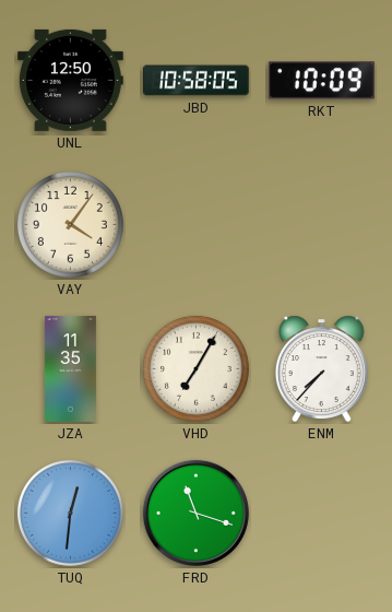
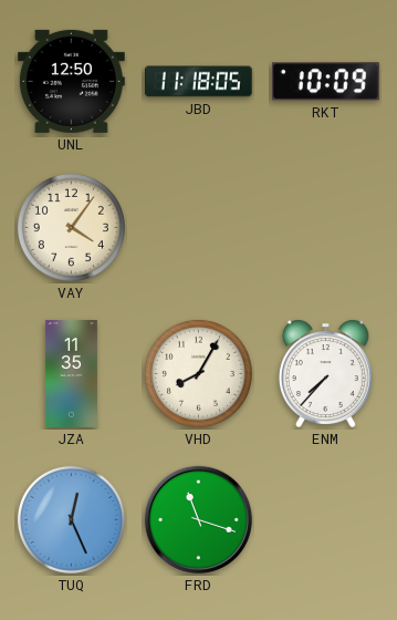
JBD: 10:58 -> 11:18
VHD: 7:05 -> 8:05
TUQ: 12:31 -> 12:26
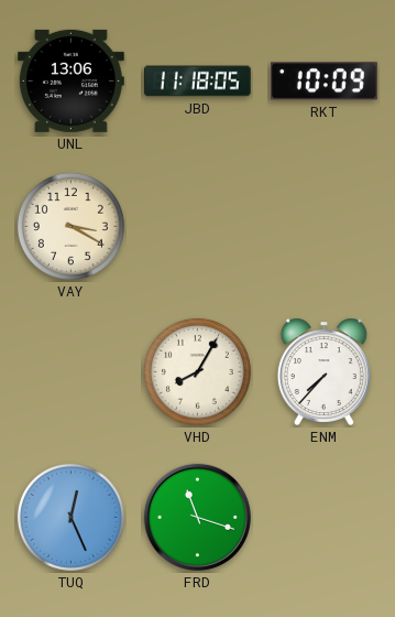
UNL: 12:50 -> 13:06
VAY: 4:06 -> 3:20
JZA: 11:35 -> none
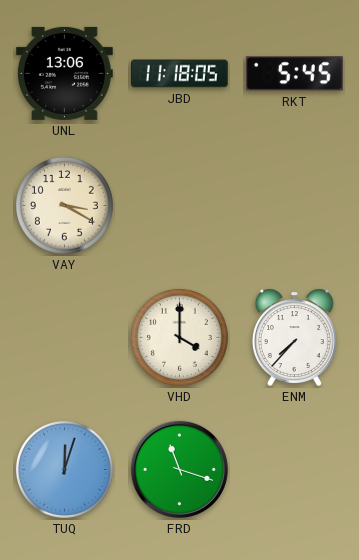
RKT: 10:09 -> 5:45
VHD: 8:05 -> 4:00
TUQ: 12:26 -> 12:03
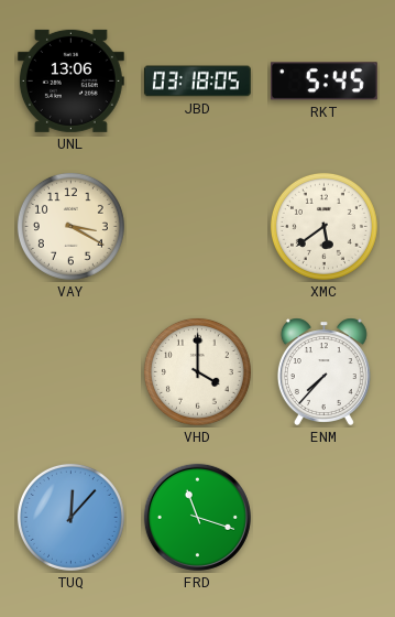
JBD: 11:18 -> 03:18
XMC: none -> 5:39
TUQ: 12:03 -> 12:07
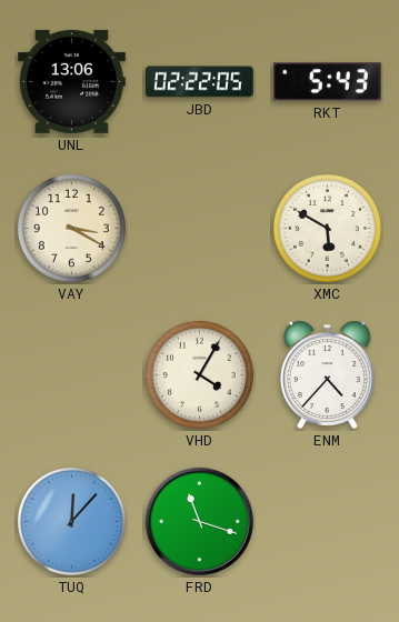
JBD: 03:18 -> 02:22
RKT: 5:45 -> 5:43
XMC: 5:39 -> 5:50
VHD: 4:00 -> 4:05
ENM: 7:37 -> 4:37
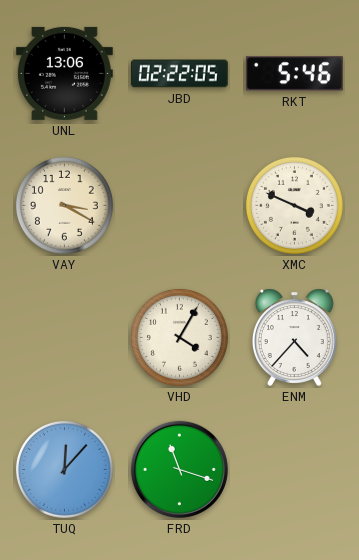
RKT: 5:43 -> 5:46
XMC: 5:50 -> 3:49
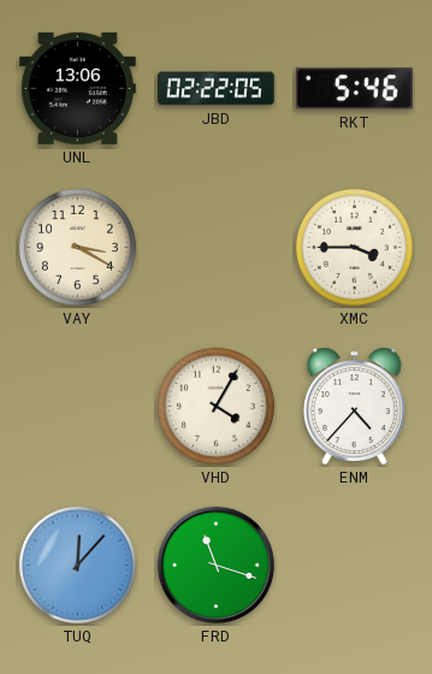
XMC: 3:49 -> 3:45
